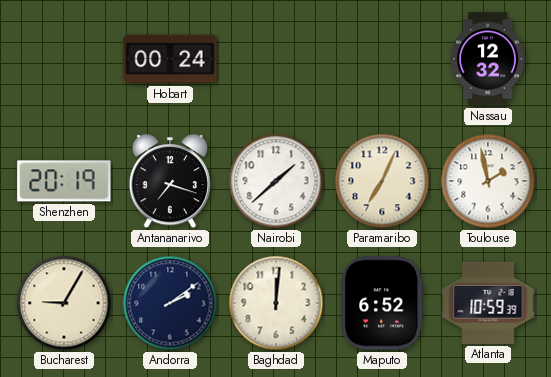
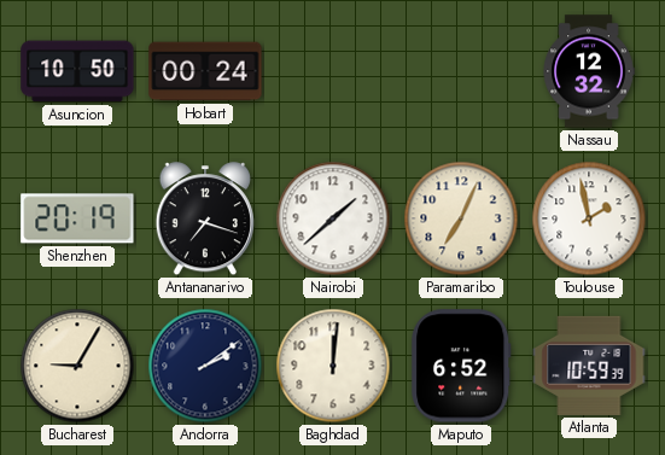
Asuncion: none -> 10:50
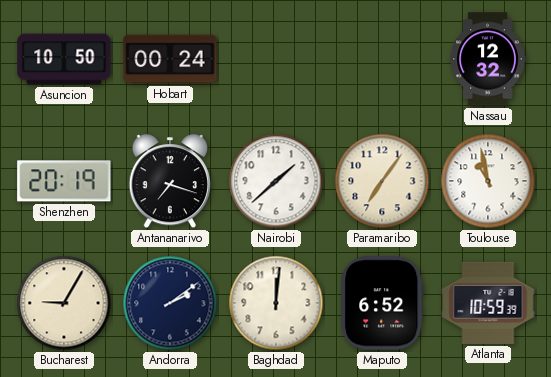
Paramaribo: 7:04 -> 7:06
Toulouse: 1:58 -> 10:58
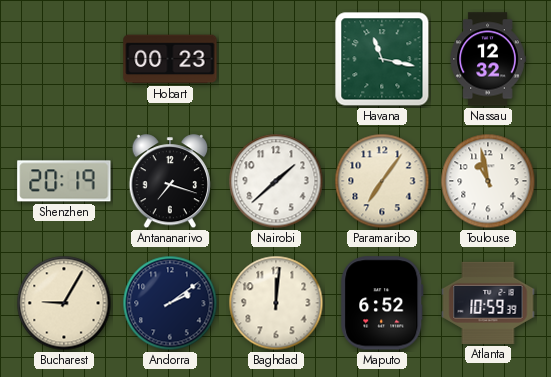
Asuncion: 10:50 -> none
Hobart: 00:24 -> 00:23
Havana: none -> 11:17
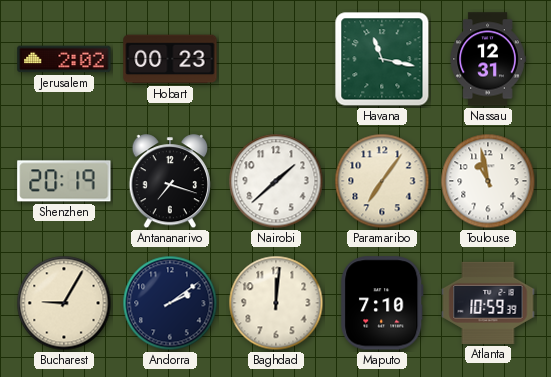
Jerusalem: none -> 2:02
Nassau: 12:32 -> 12:31
Maputo: 6:52 -> 7:10
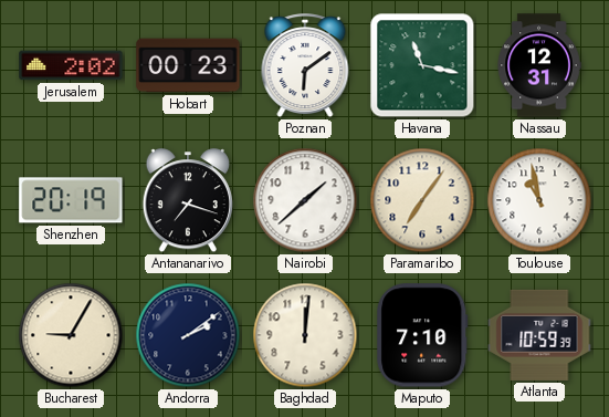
Poznan: none -> 6:09
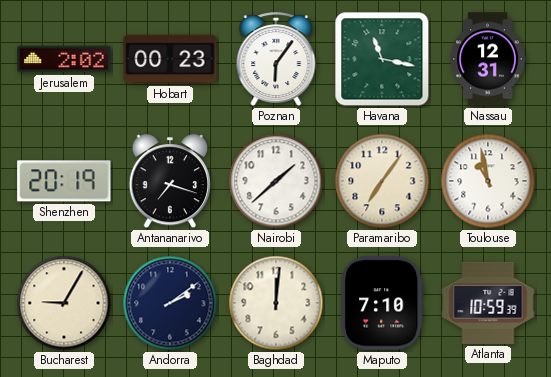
Poznan: 6:09 -> 6:06
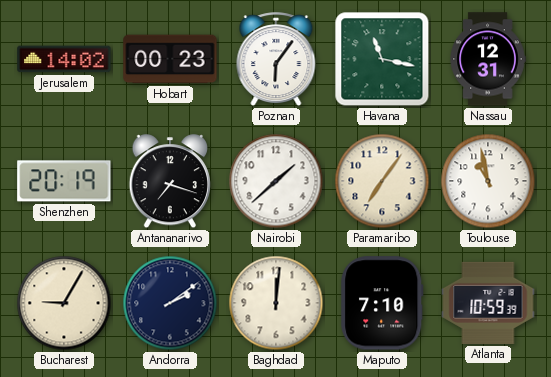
Jerusalem: 2:02 -> 14:02
